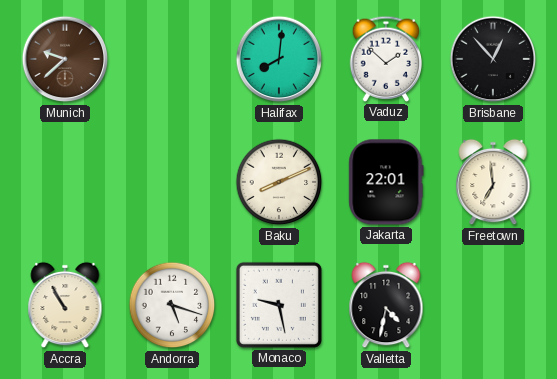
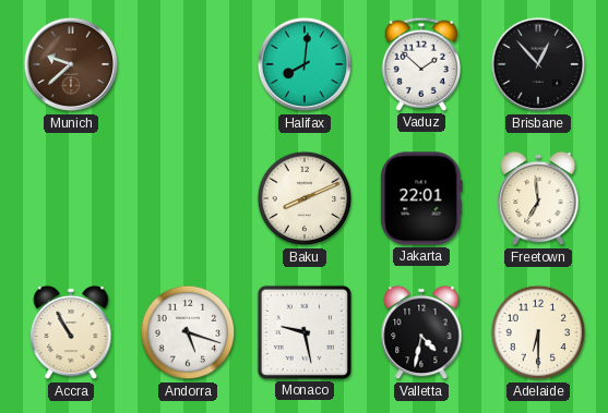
Adelaide: none -> 6:30
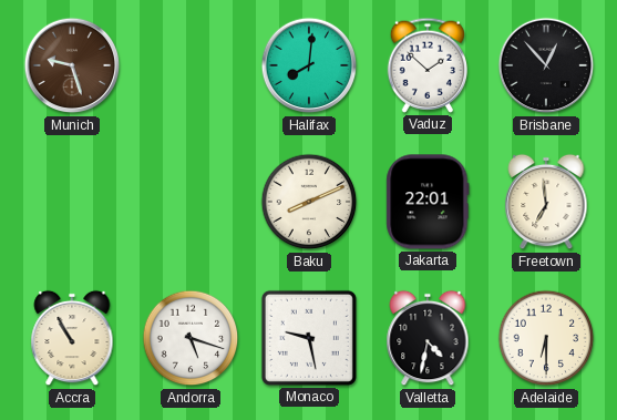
Munich: 9:38 -> 9:27
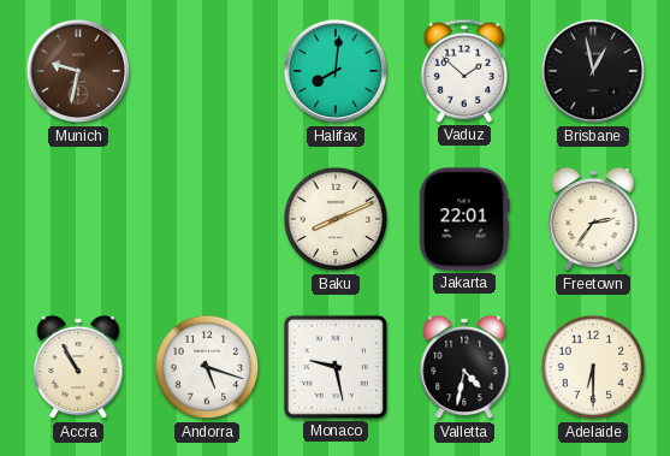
Munich: 9:27 -> 9:32
Brisbane: 12:53 -> 12:58
Freetown: 6:59 -> 2:36
